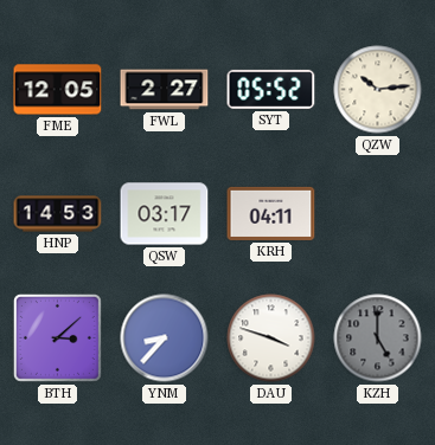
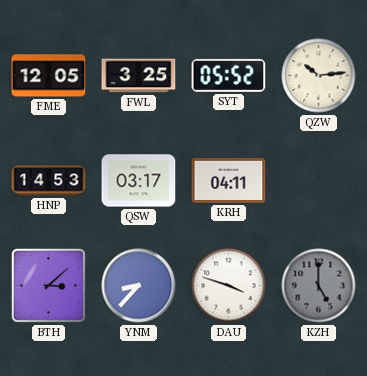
FWL: 2:27 -> 3:25
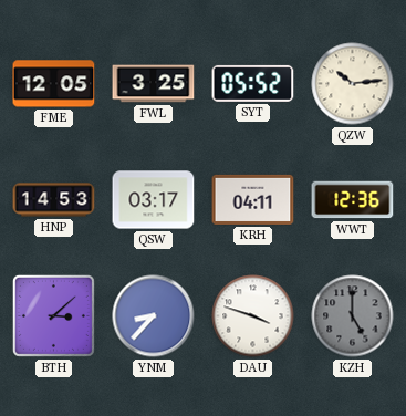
WWT: none -> 12:36
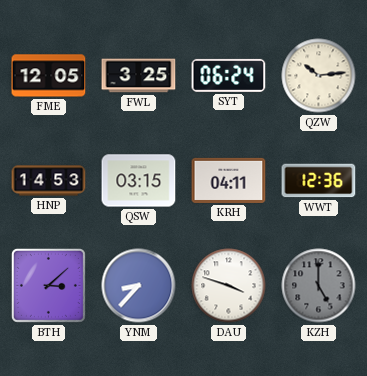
SYT: 05:52 -> 06:24
QSW: 03:17 -> 03:15
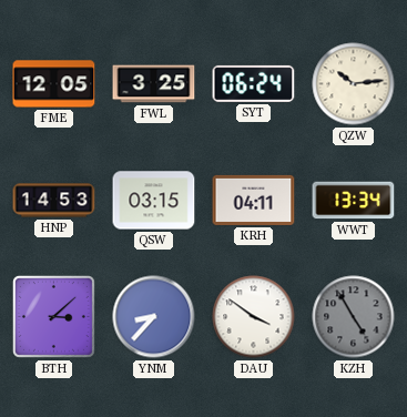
WWT: 12:36 -> 13:34
DAU: 3:48 -> 3:51
KZH: 5:00 -> 4:55
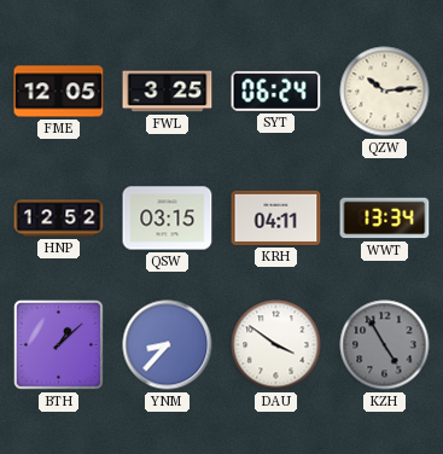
HNP: 14:53 -> 12:52
BTH: 3:08 -> 1:08
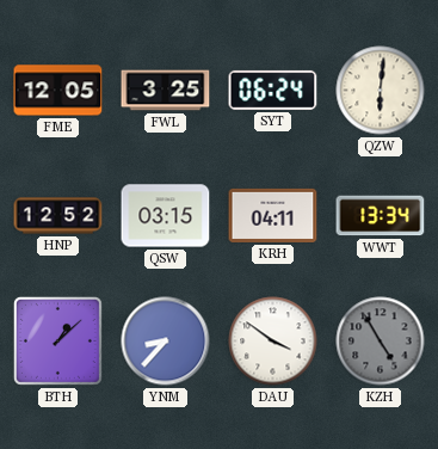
QZW: 10:14 -> 6:01
